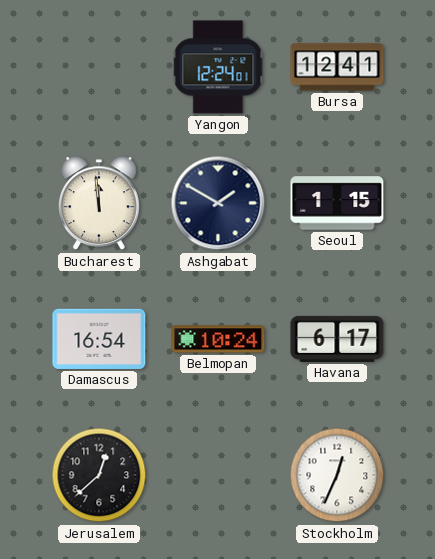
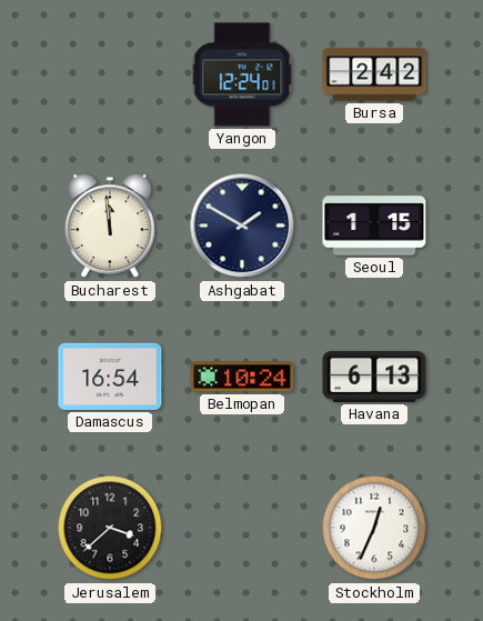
Bursa: 12:41 -> 2:42
Havana: 6:17 -> 6:13
Jerusalem: 12:38 -> 3:38
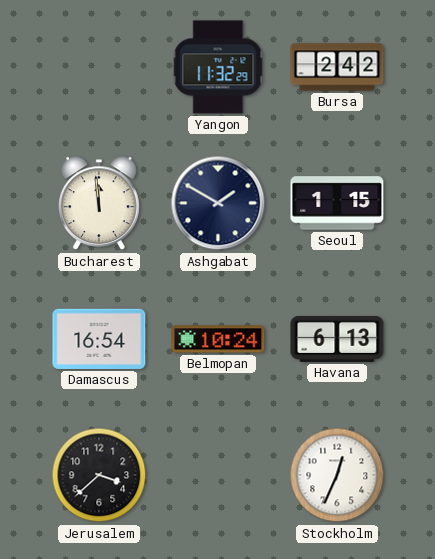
Yangon: 12:24 -> 11:32
